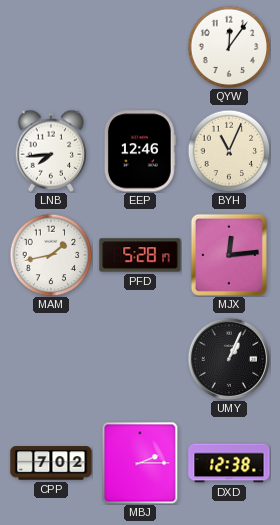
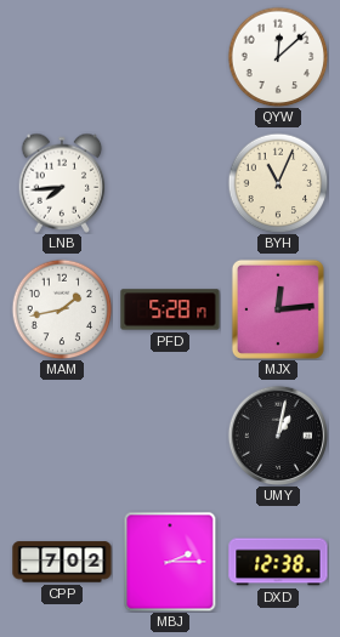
QYW: 12:06 -> 12:08
EEP: 12:46 -> none
UMY: 1:04 -> 1:02
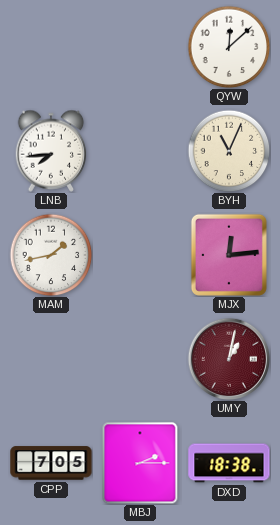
PFD: 5:28 -> none
UMY dial: black -> burgundy
CPP: 7:02 -> 7:05
DXD: 12:38 -> 18:38
